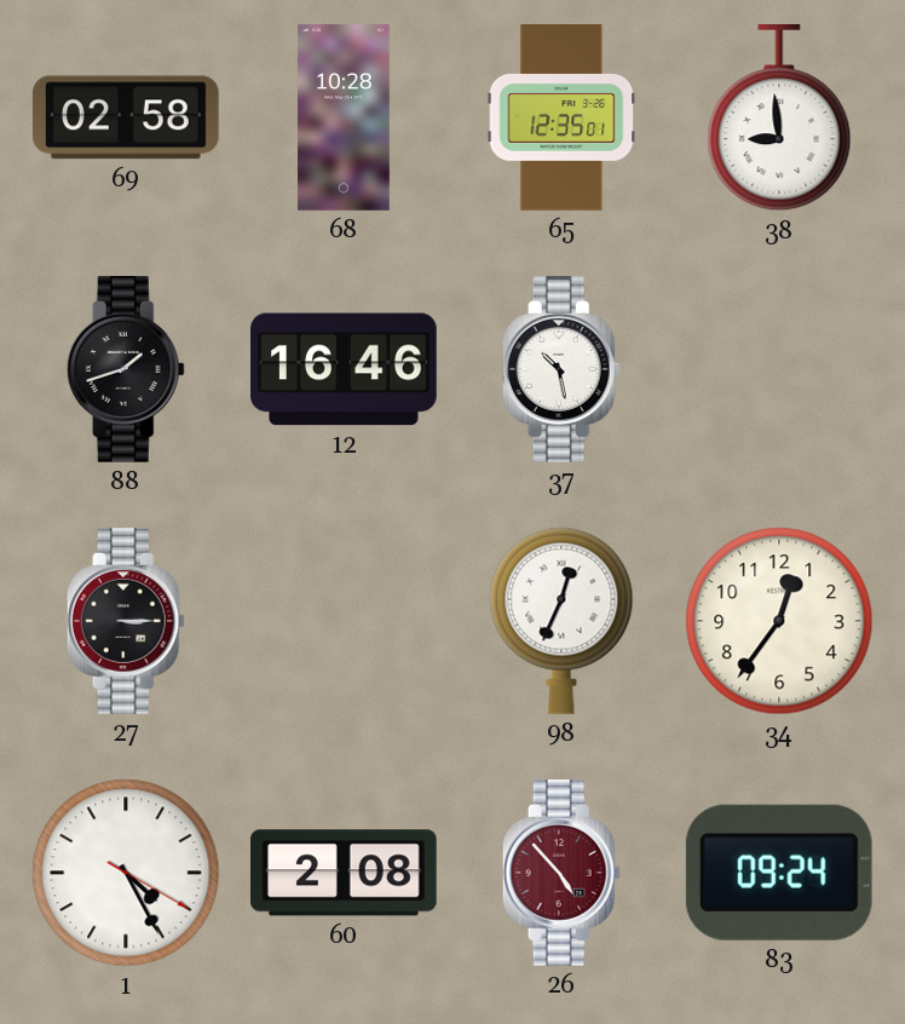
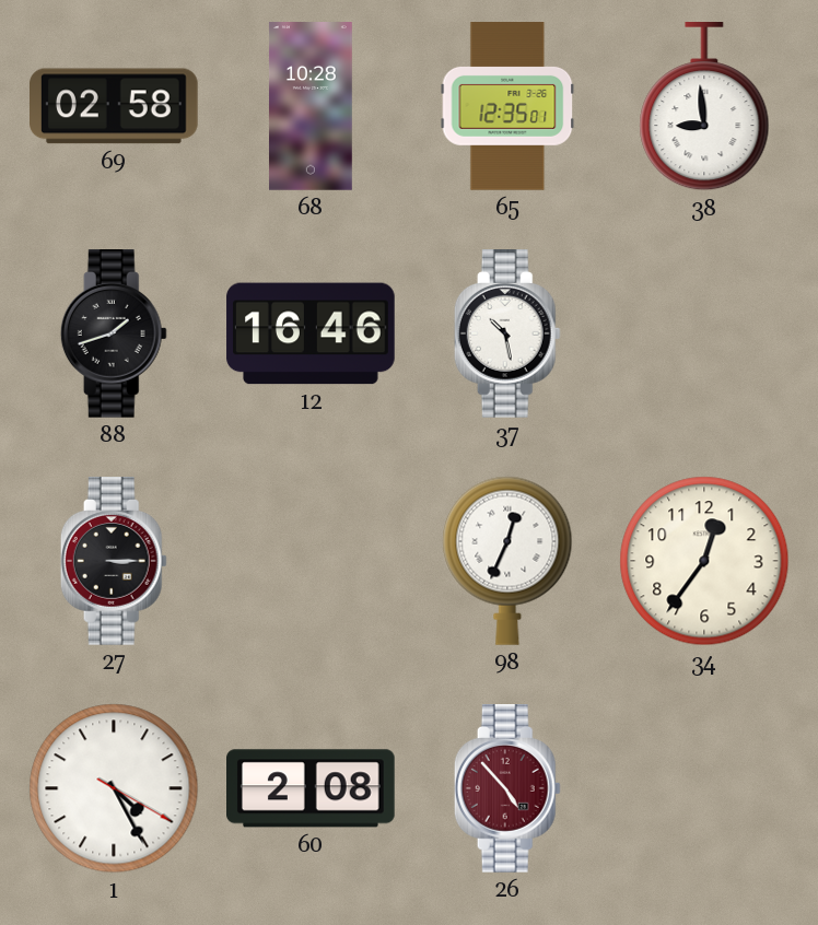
83: 09:24 -> none
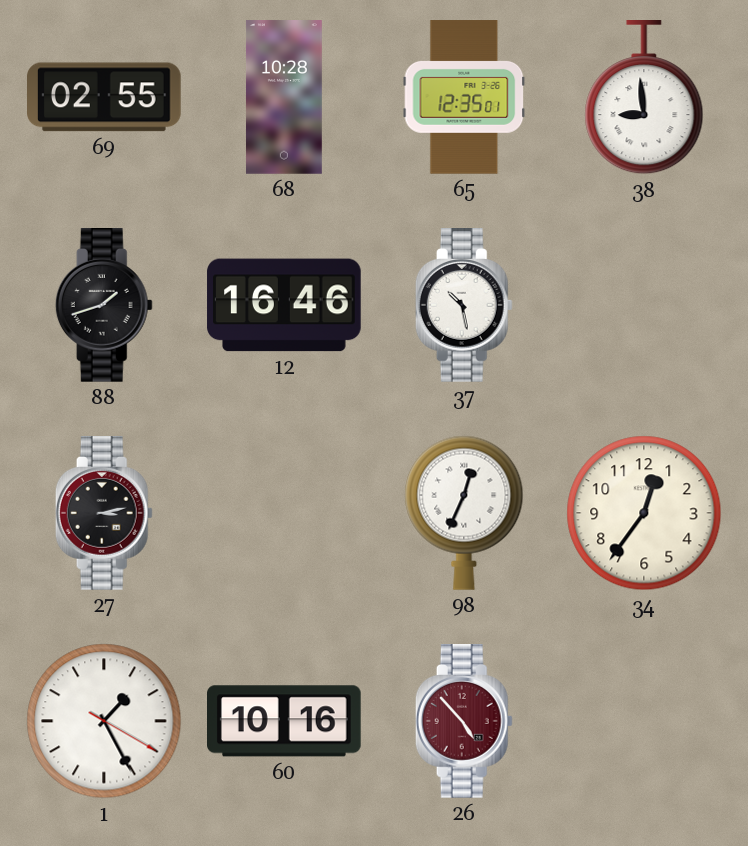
69: 02:58 -> 02:55
27: 3:15 -> 3:13
1: 4:25 -> 1:25
60: 2:08 -> 10:16
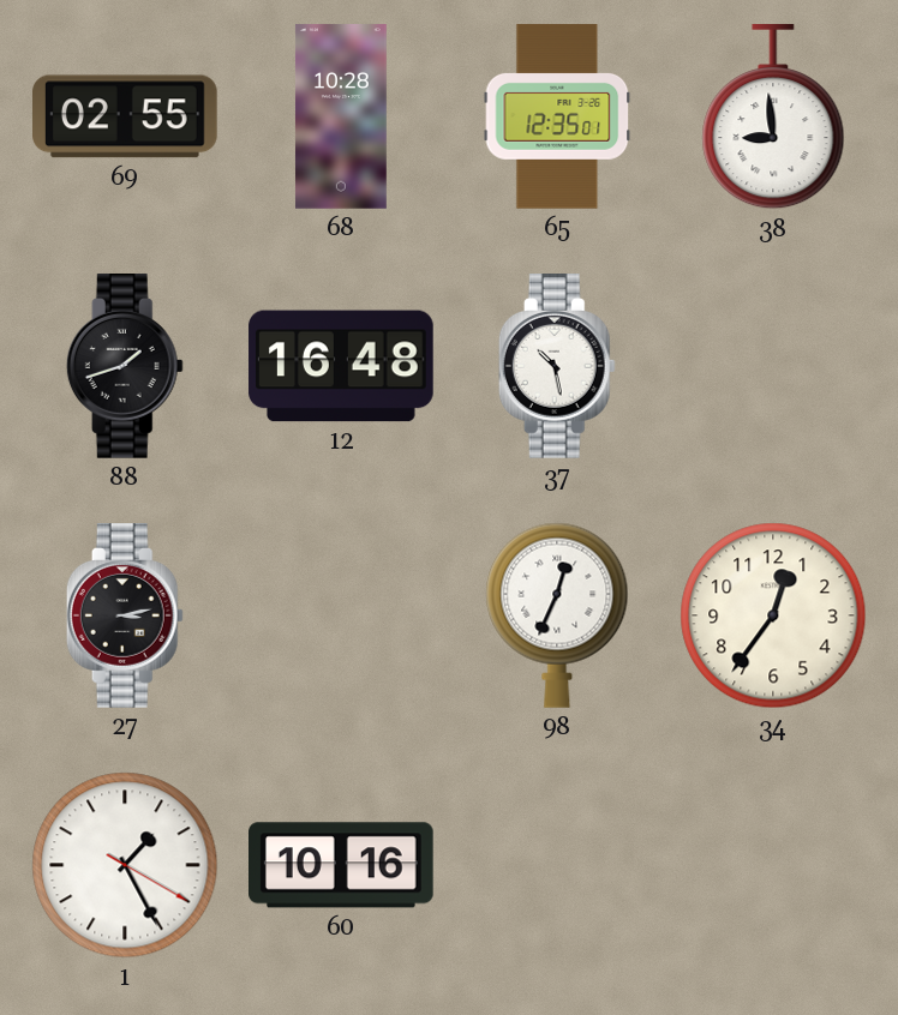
12: 16:46 -> 16:48
26: 4:53 -> none
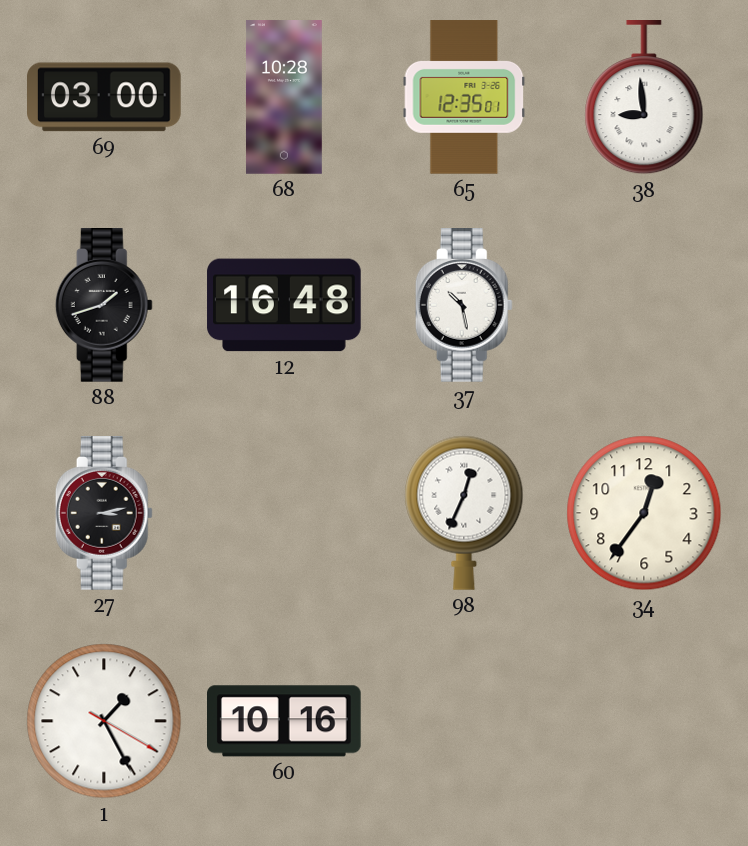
69: 02:55 -> 03:00
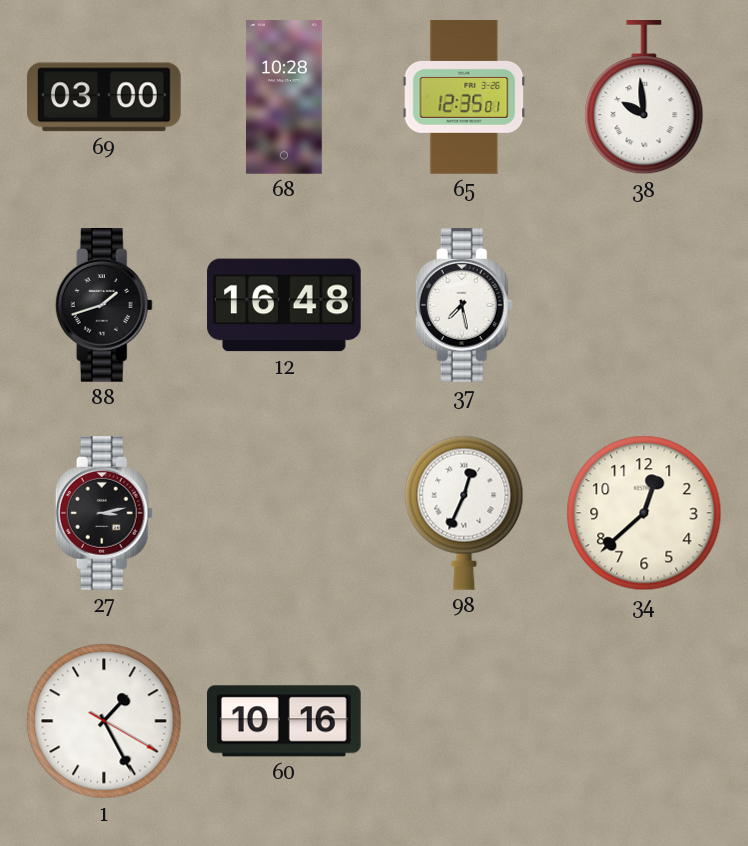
38: 8:59 -> 9:59
37: 10:28 -> 7:28
34: 12:36 -> 12:38
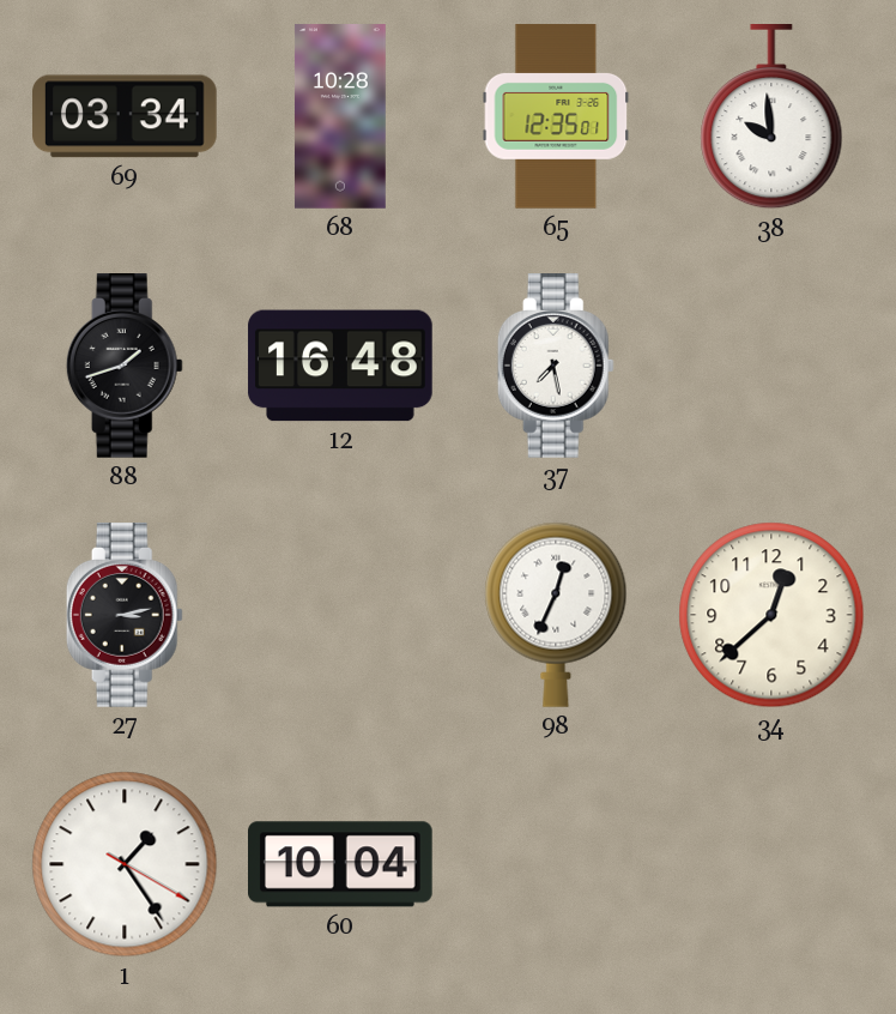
69: 03:00 -> 03:34
1: 1:25 -> 1:24
60: 10:16 -> 10:04
